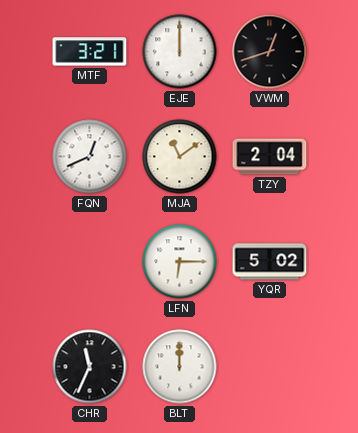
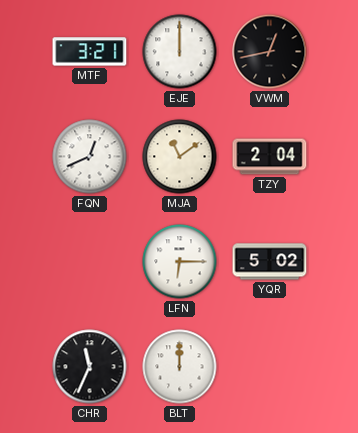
VWM: 12:42 -> 12:43
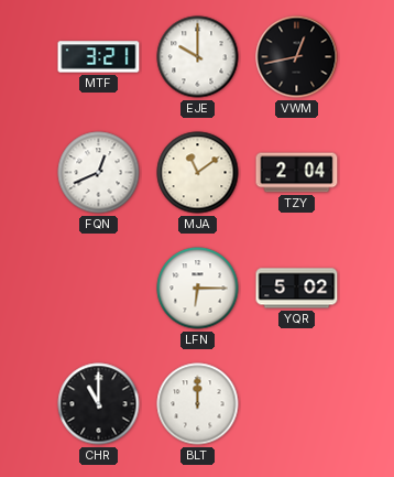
EJE: 12:00 -> 10:00
CHR: 11:34 -> 11:00
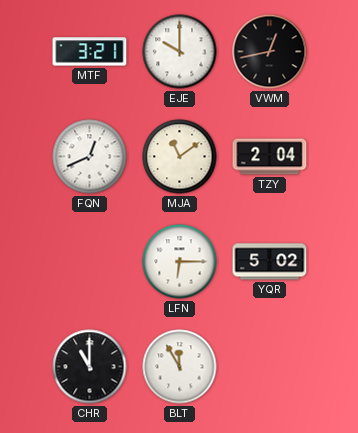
BLT: 12:00 -> 11:55
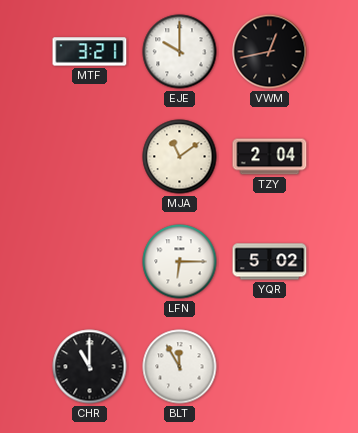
FQN: 12:41 -> none
